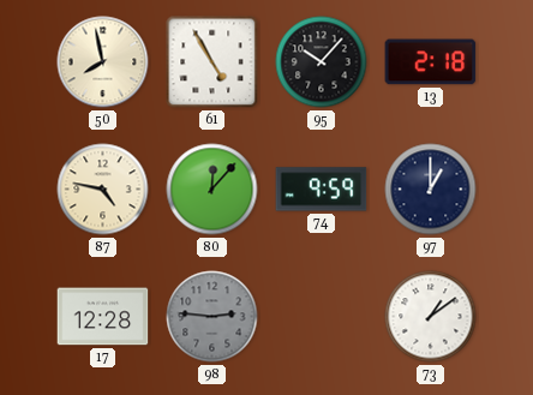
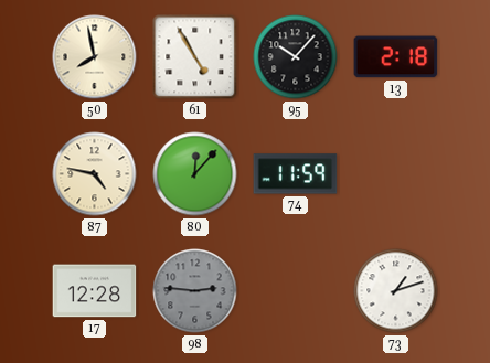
74: 9:59 -> 11:59
97: 1:00 -> none
73: 1:09 -> 1:12
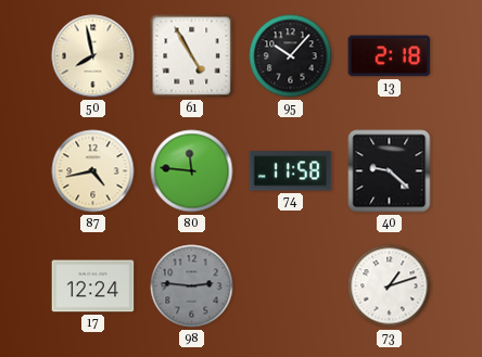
87: 4:47 -> 4:43
80: 12:07 -> 11:46
74: 11:59 -> 11:58
40: none -> 9:22
17: 12:28 -> 12:24
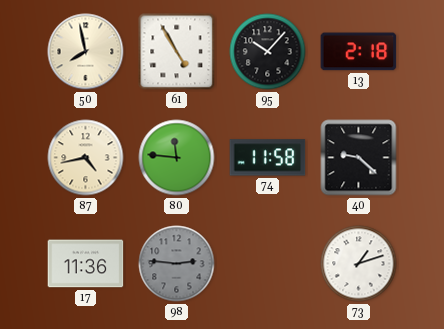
17: 12:24 -> 11:36
